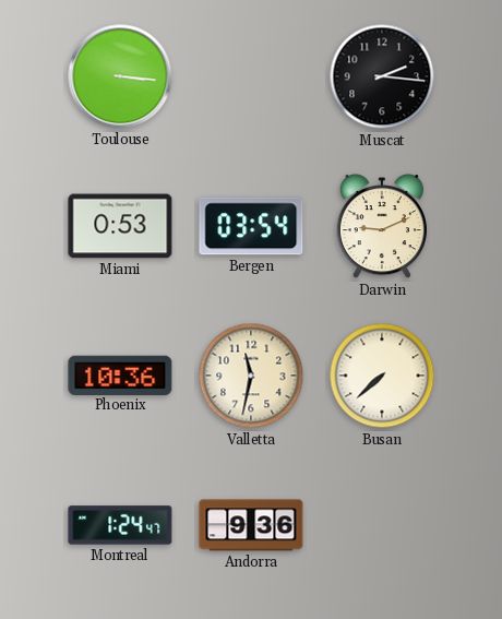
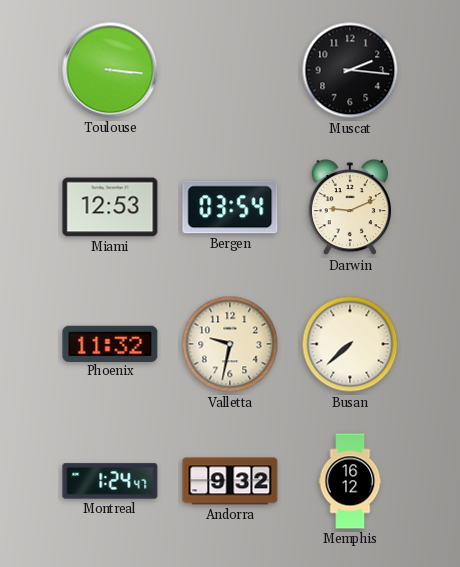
Miami: 0:53 -> 12:53
Phoenix: 10:36 -> 11:32
Valletta: 11:32 -> 9:32
Andorra: 9:36 -> 9:32
Memphis: none -> 16:12
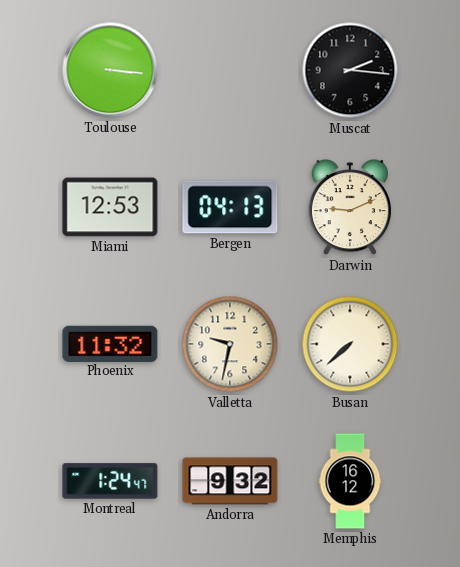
Bergen: 03:54 -> 04:13
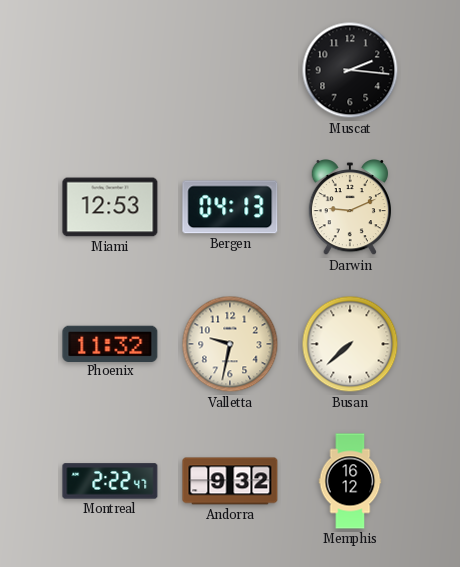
Toulouse: 3:16 -> none
Montreal: 1:24 -> 2:22
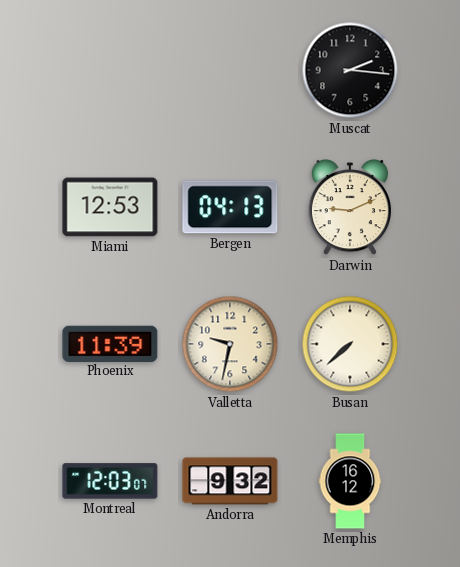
Phoenix: 11:32 -> 11:39
Montreal: 2:22 -> 12:03
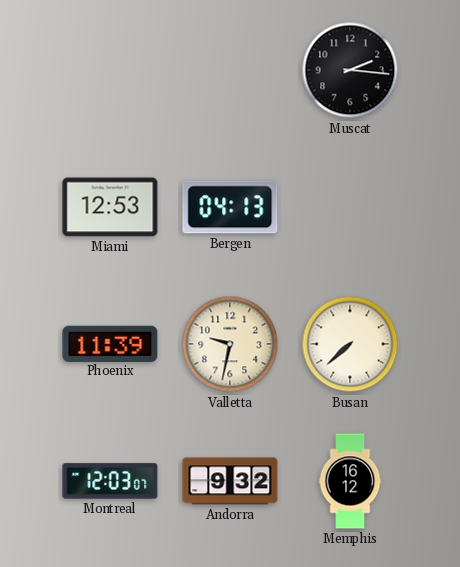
Darwin: 9:11 -> none
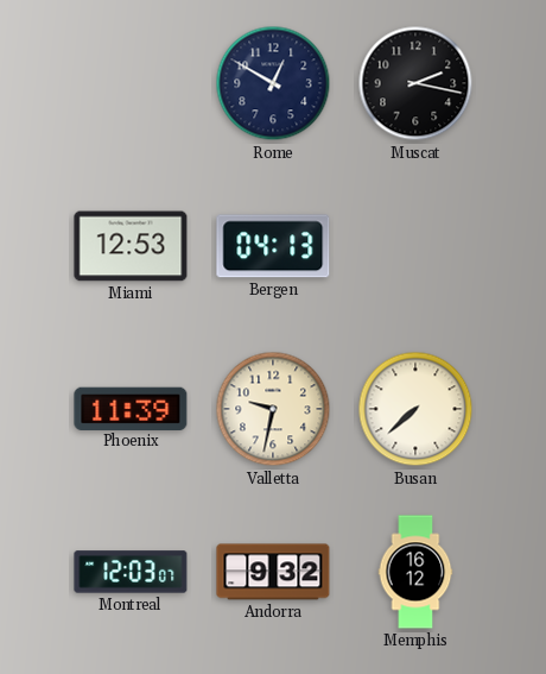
Rome: none -> 12:50
Muscat: 2:16 -> 2:17
